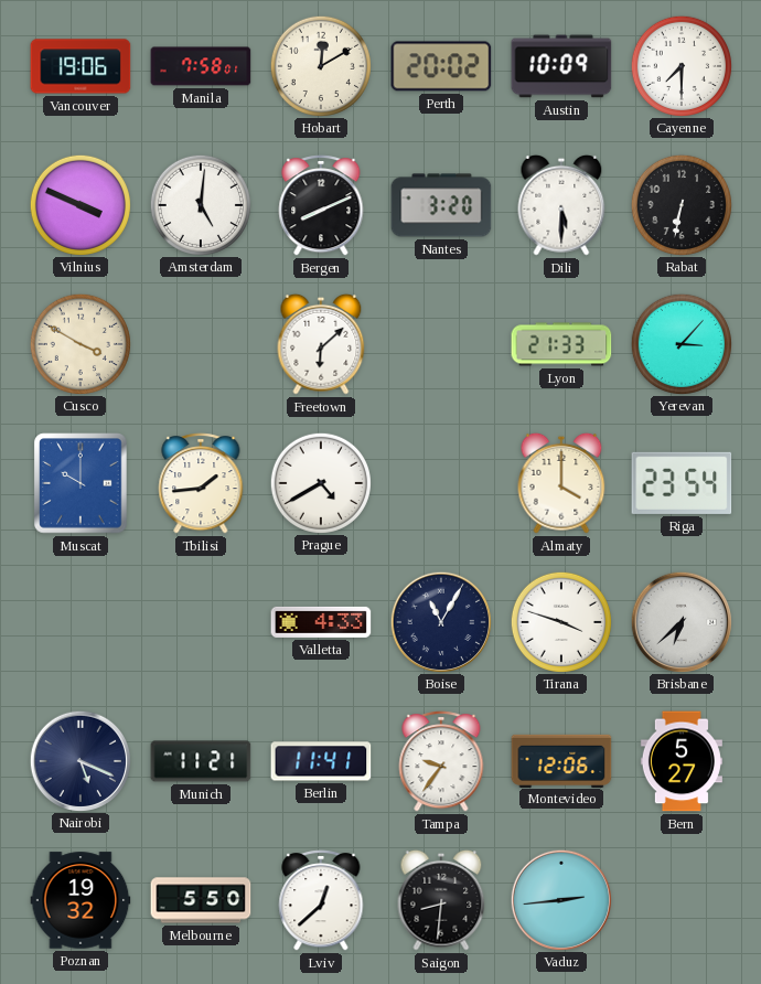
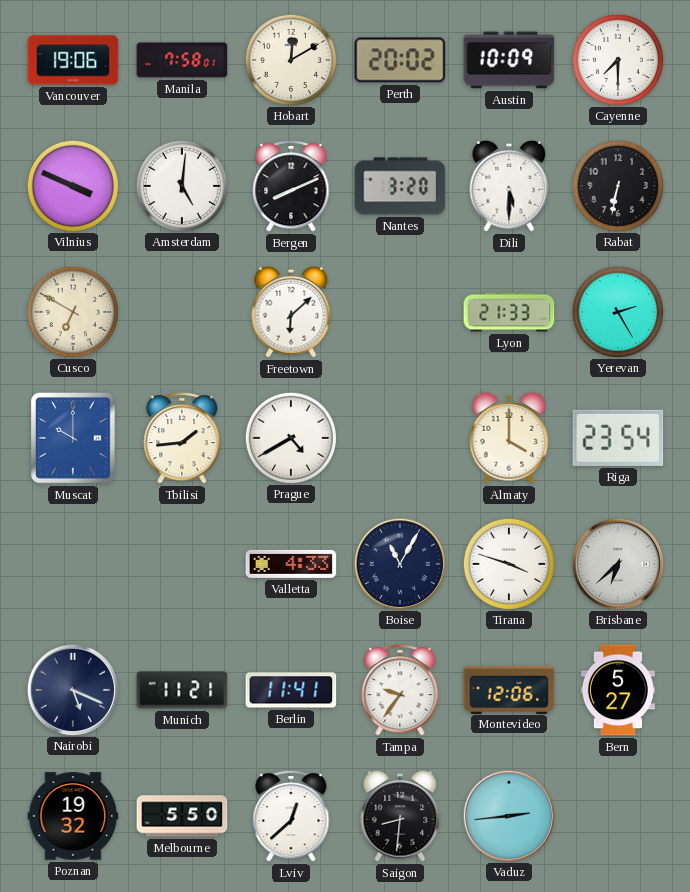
Cusco: 3:50 -> 6:50
Yerevan: 3:07 -> 2:25
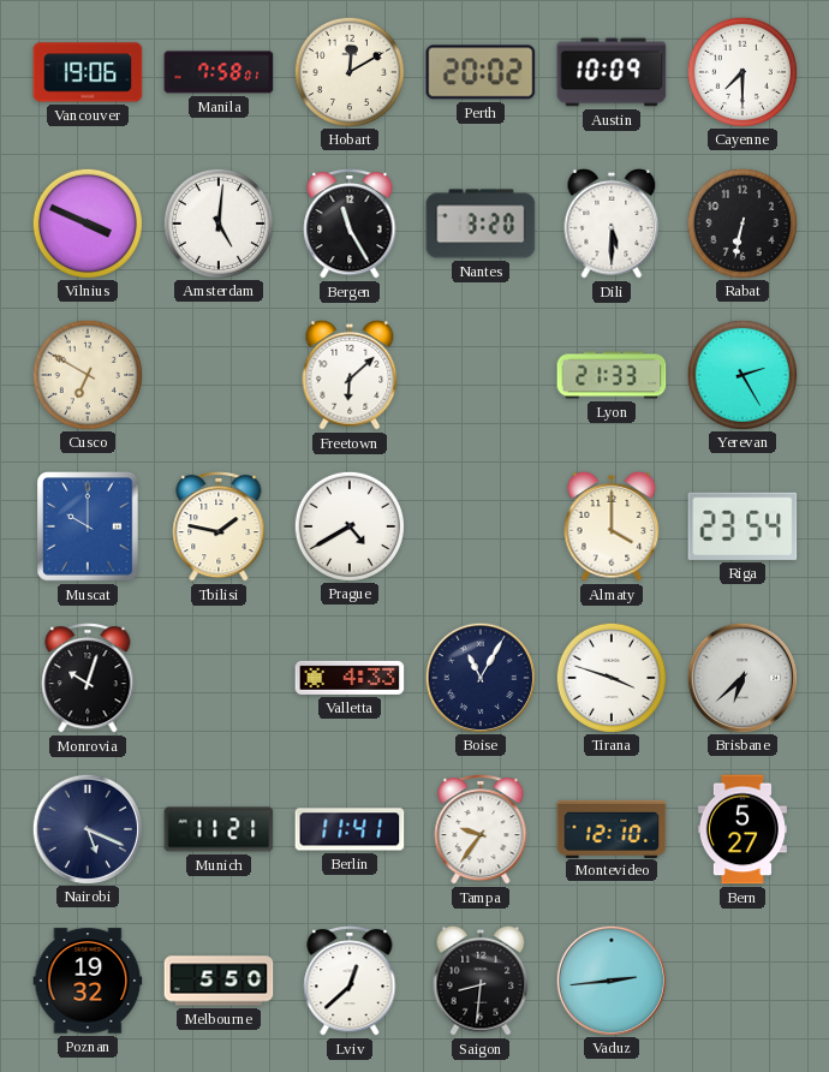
Bergen: 8:11 -> 11:25
Tbilisi: 1:44 -> 1:47
Monrovia: none -> 10:03
Montevideo: 12:06 -> 12:10
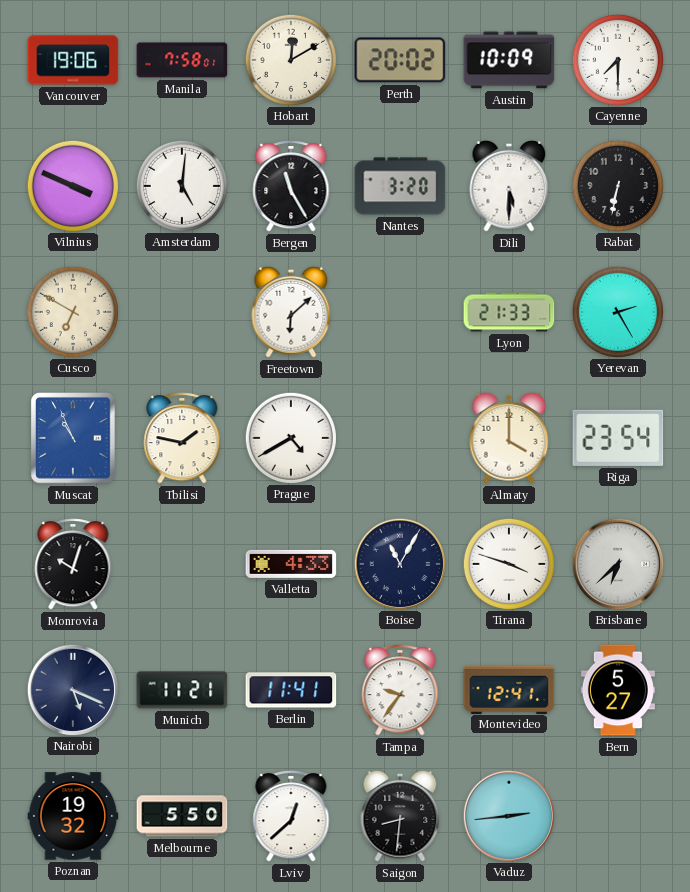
Muscat: 10:00 -> 10:56
Montevideo: 12:10 -> 12:41
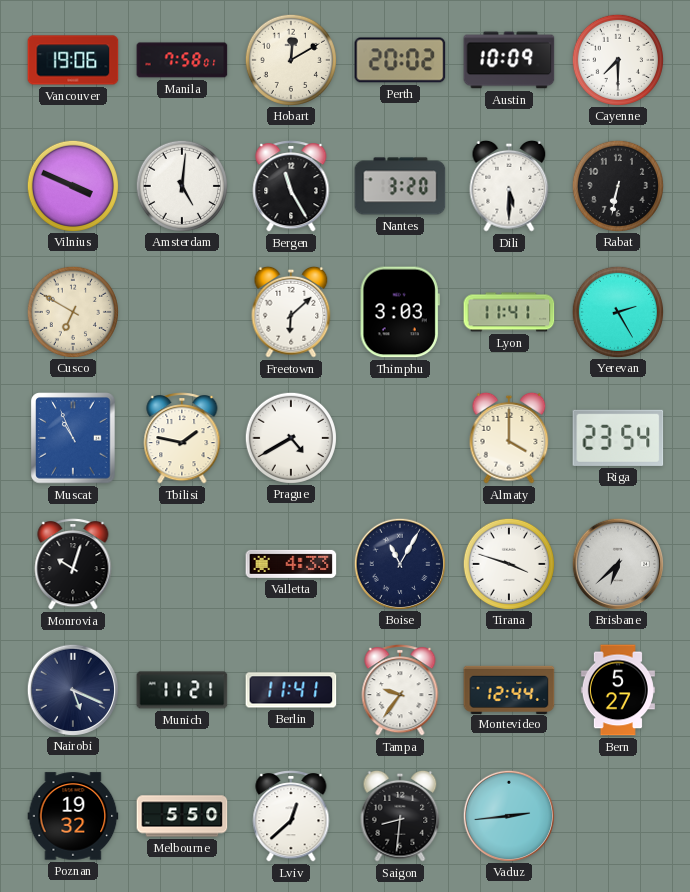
Thimphu: none -> 3:03
Lyon: 21:33 -> 11:41
Montevideo: 12:41 -> 12:44
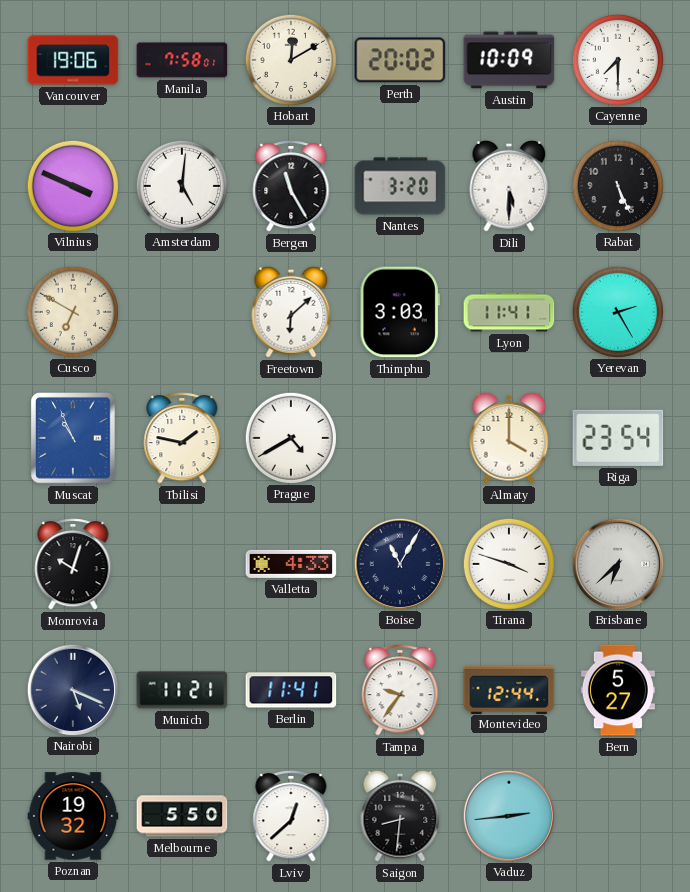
Rabat: 6:32 -> 5:26
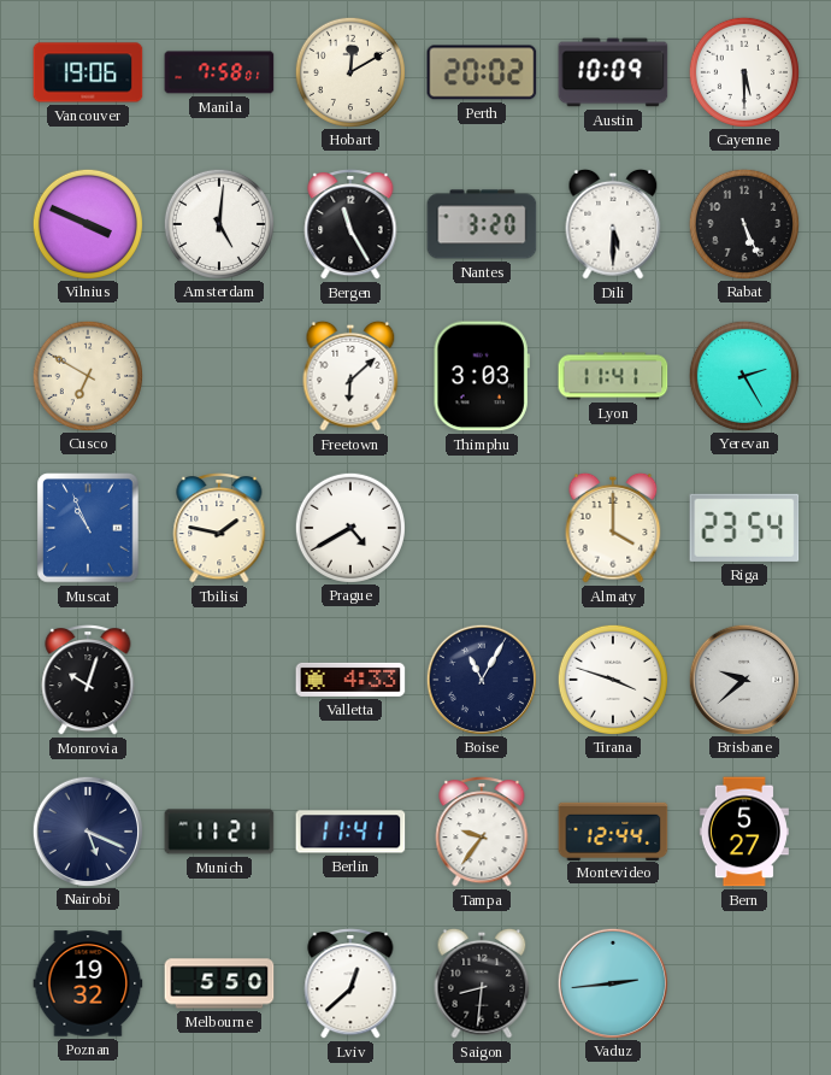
Cayenne: 7:30 -> 5:30
Brisbane: 6:38 -> 9:38
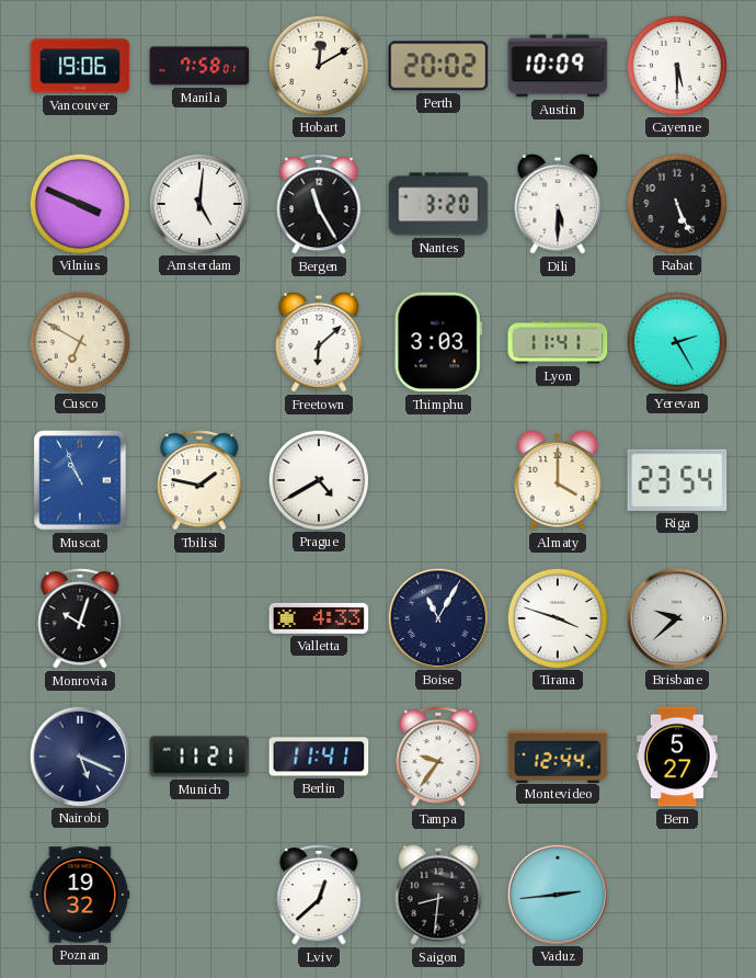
Melbourne: 5:50 -> none
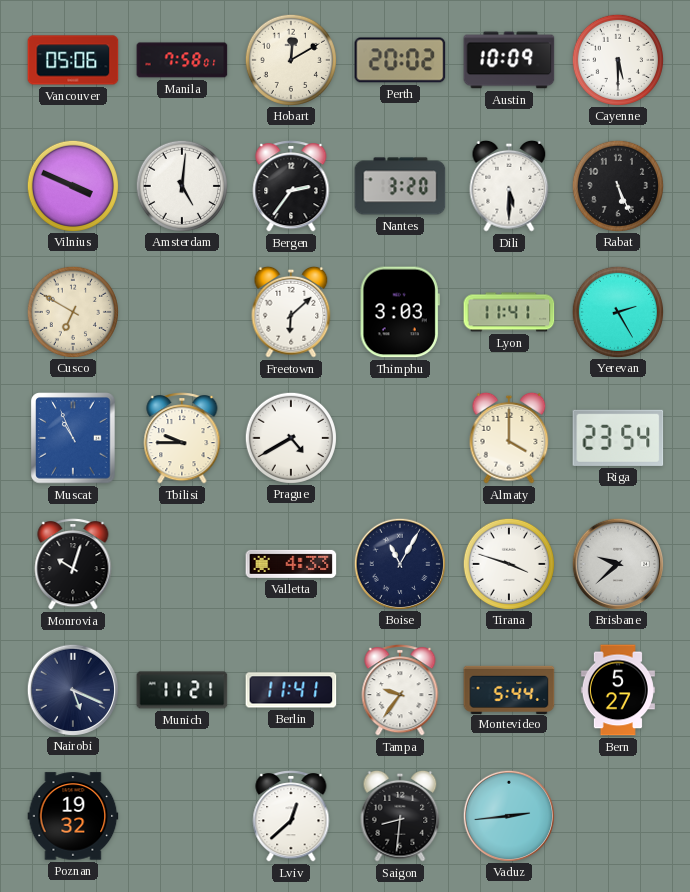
Vancouver: 19:06 -> 05:06
Bergen: 11:25 -> 2:36
Tbilisi: 1:47 -> 9:45
Montevideo: 12:44 -> 5:44
